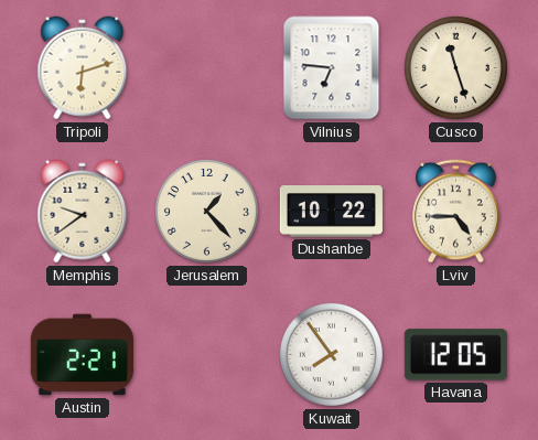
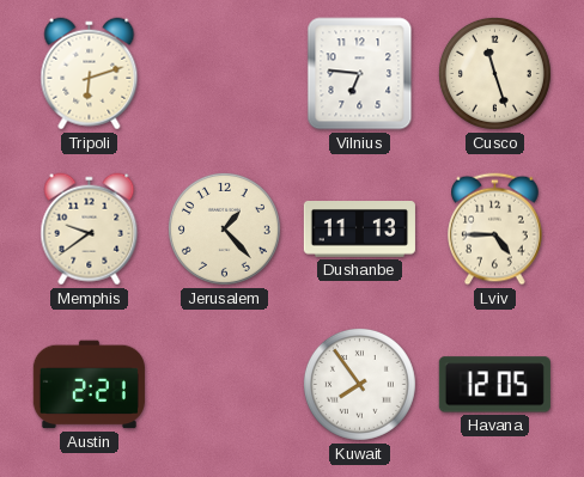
Dushanbe: 10:22 -> 11:13
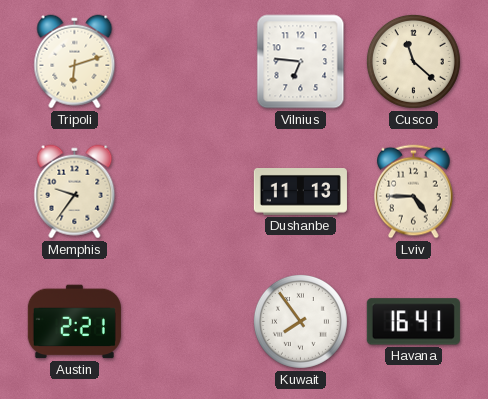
Cusco: 11:27 -> 11:22
Memphis: 9:39 -> 9:36
Jerusalem: 1:23 -> none
Havana: 12:05 -> 16:41
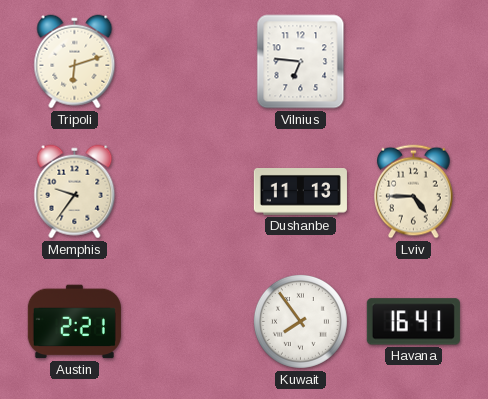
Cusco: 11:22 -> none
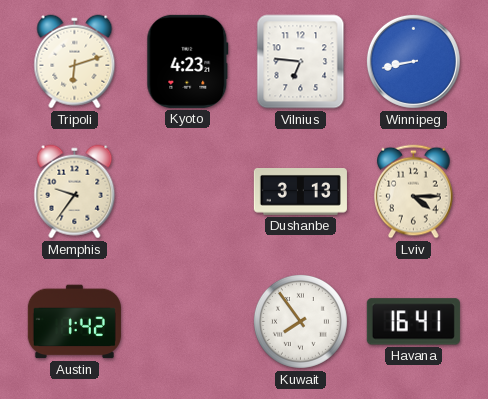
Kyoto: none -> 4:23
Winnipeg: none -> 8:43
Dushanbe: 11:13 -> 3:13
Lviv: 4:45 -> 4:15
Austin: 2:21 -> 1:42
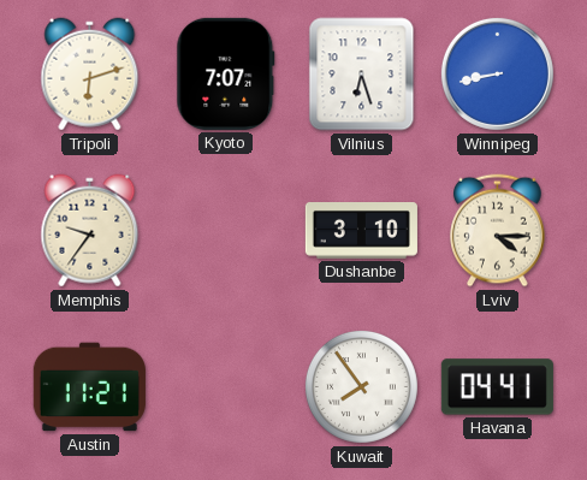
Kyoto: 4:23 -> 7:07
Vilnius: 6:46 -> 6:27
Dushanbe: 3:13 -> 3:10
Austin: 1:42 -> 11:21
Havana: 16:41 -> 04:41
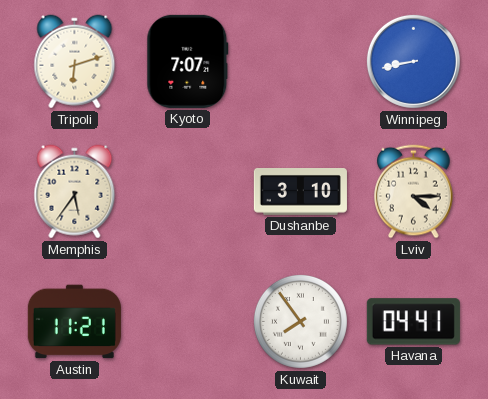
Vilnius: 6:27 -> none
Memphis: 9:36 -> 5:36
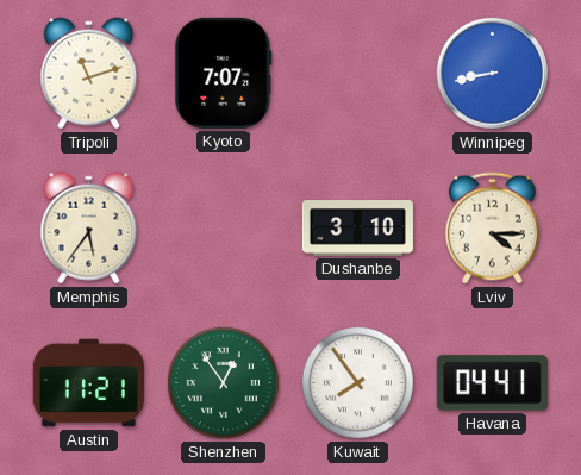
Tripoli: 6:12 -> 11:12
Shenzhen: none -> 12:54
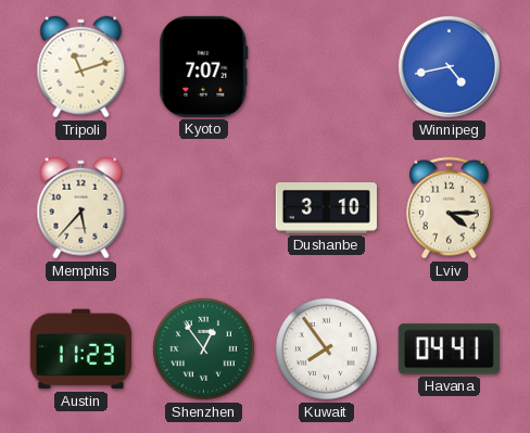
Winnipeg: 8:43 -> 4:43
Memphis: 5:36 -> 5:37
Austin: 11:21 -> 11:23
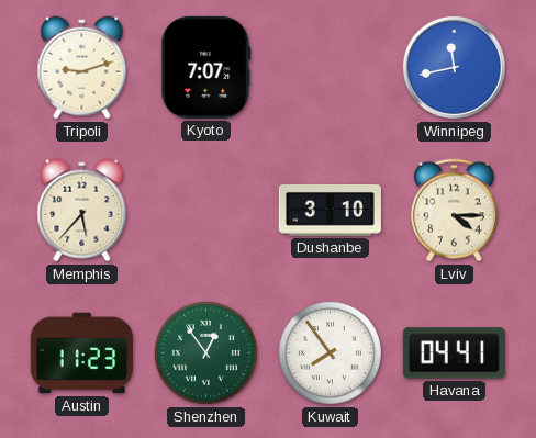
Tripoli: 11:12 -> 9:12
Winnipeg: 4:43 -> 11:43
